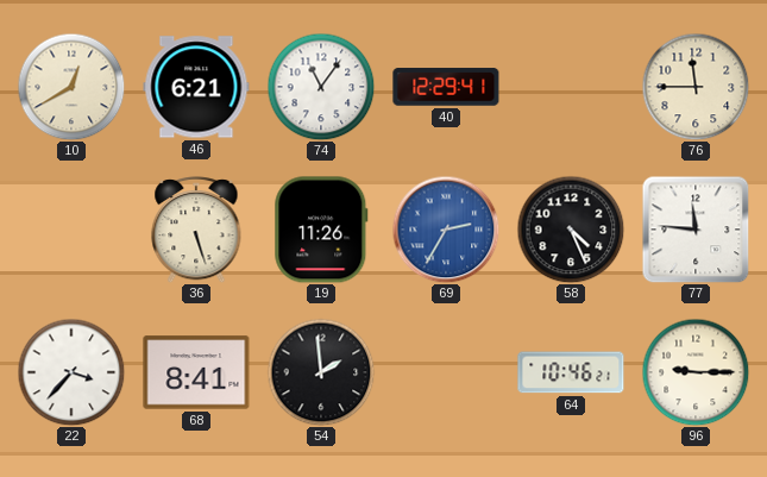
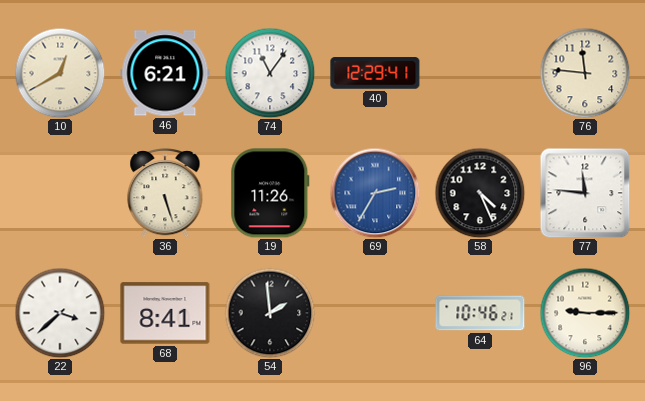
76: 11:45 -> 11:46
22: 3:37 -> 3:38
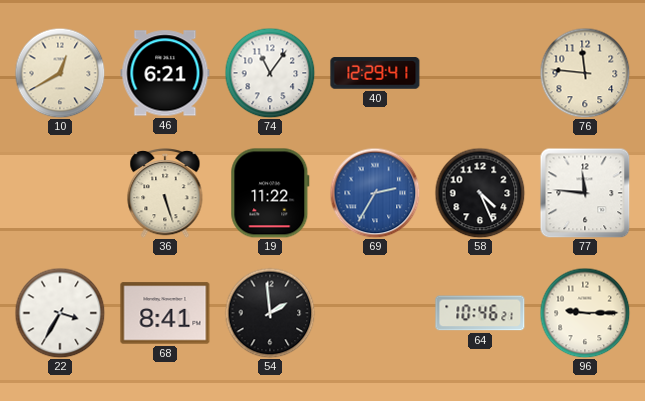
19: 11:26 -> 11:22
22: 3:38 -> 3:35
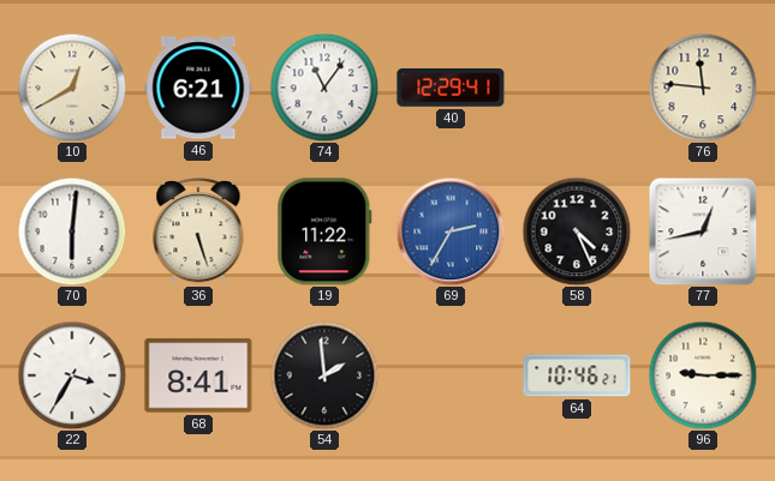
70: none -> 6:01
77: 11:46 -> 12:43
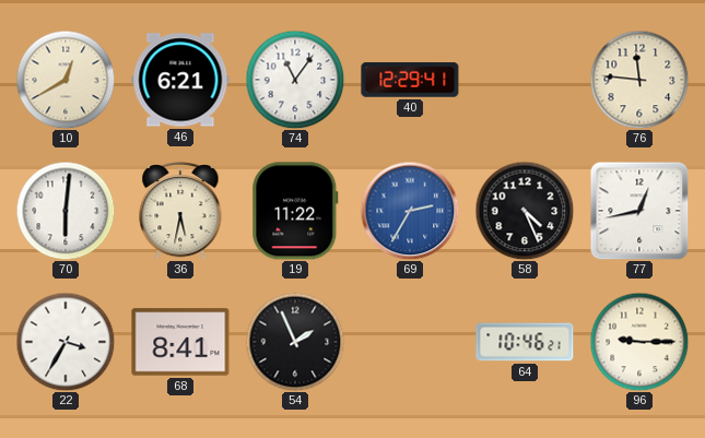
36: 5:27 -> 5:32
54: 1:59 -> 1:56
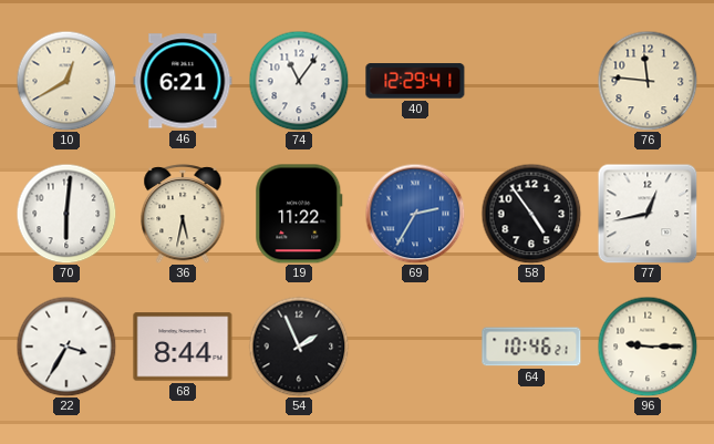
58: 4:26 -> 4:54
68: 8:41 -> 8:44
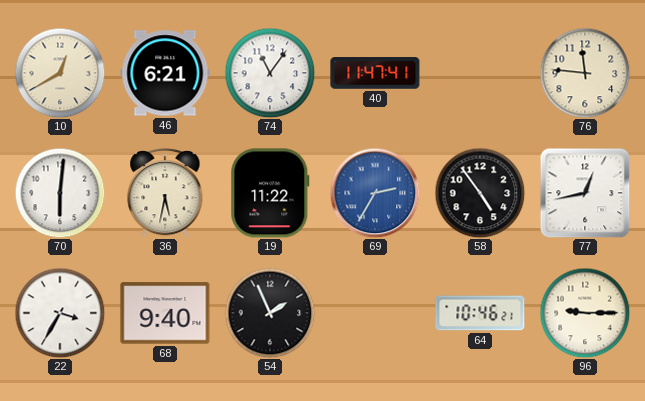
40: 12:29 -> 11:47
68: 8:44 -> 9:40
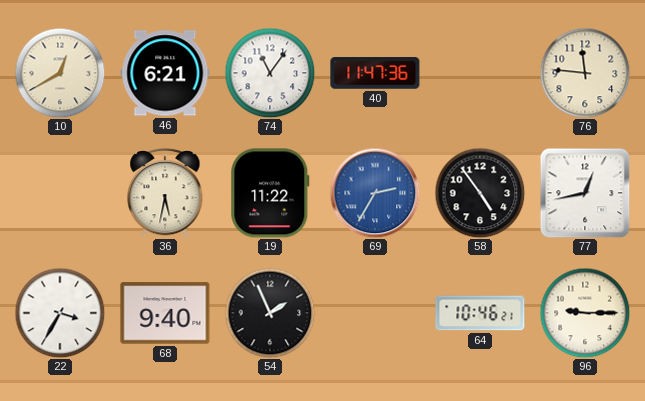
40: 11:47:41 -> 11:47:36
70: 6:01 -> none
